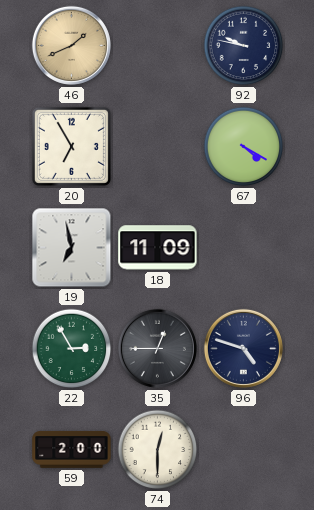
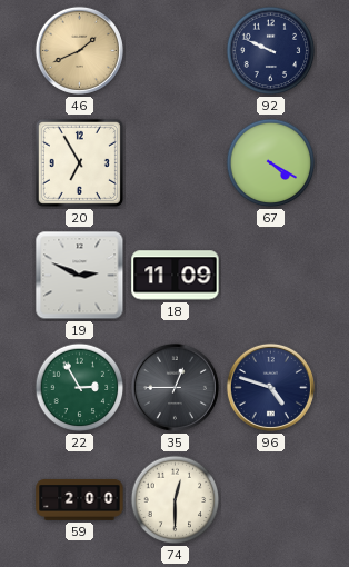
92: 9:47 -> 9:49
19: 6:58 -> 2:49
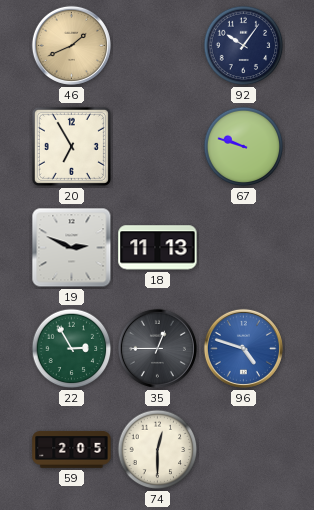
92: 9:49 -> 10:06
67: 4:20 -> 9:48
18: 11:09 -> 11:13
96 dial: navy -> blue
59: 2:00 -> 2:05
